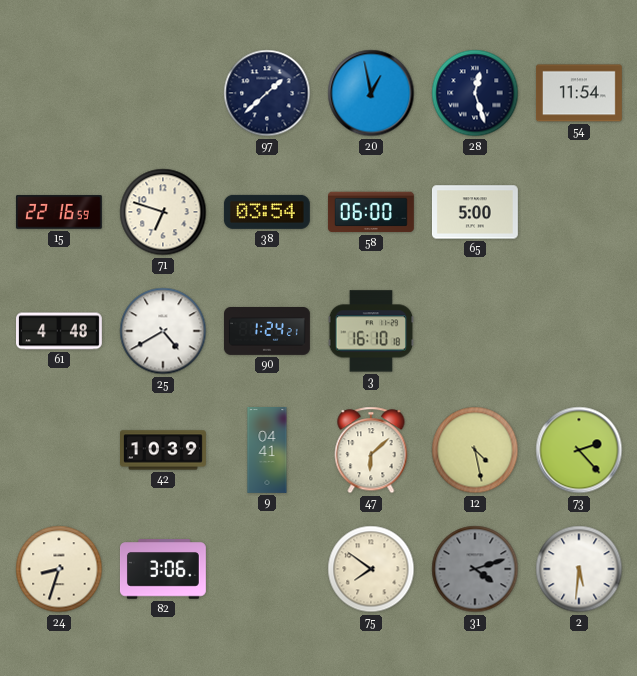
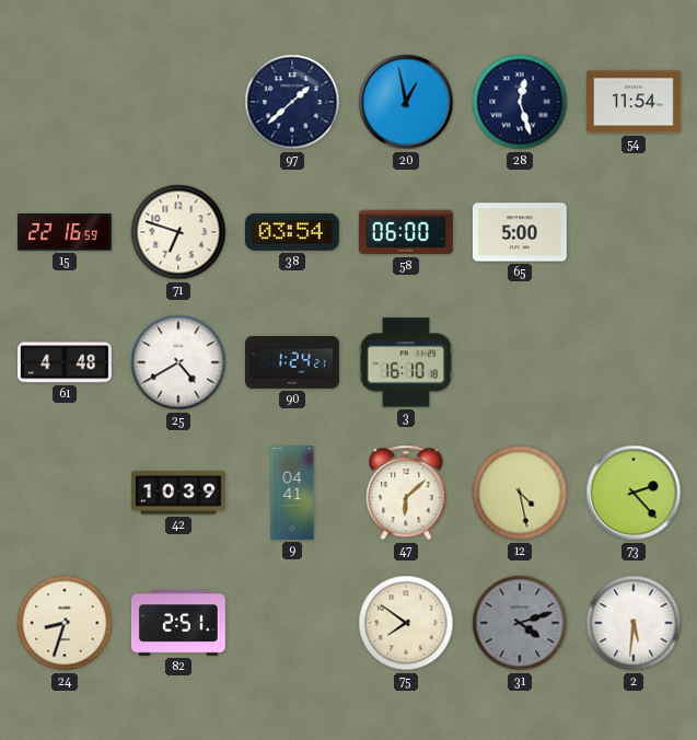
82: 3:06 -> 2:51
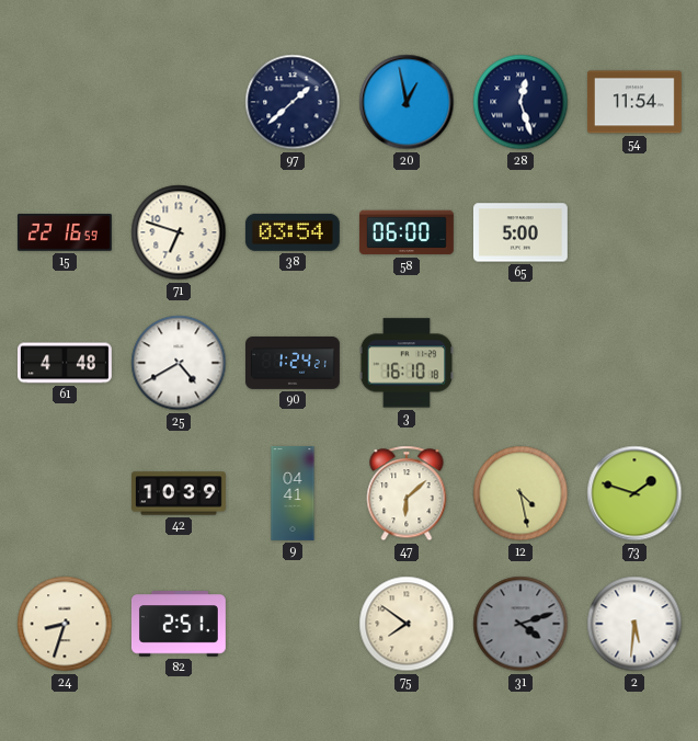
73: 2:23 -> 1:48
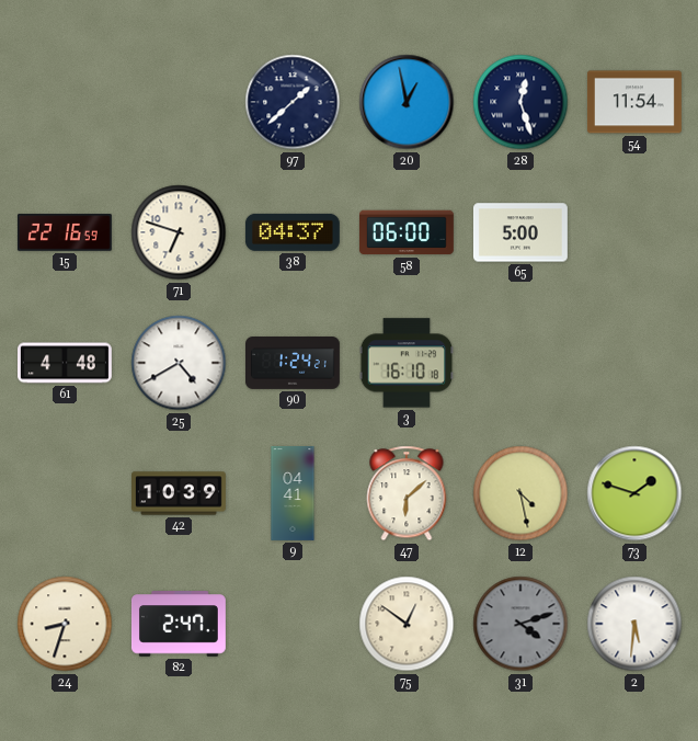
38: 03:54 -> 04:37
82: 2:51 -> 2:47
75: 7:51 -> 12:51
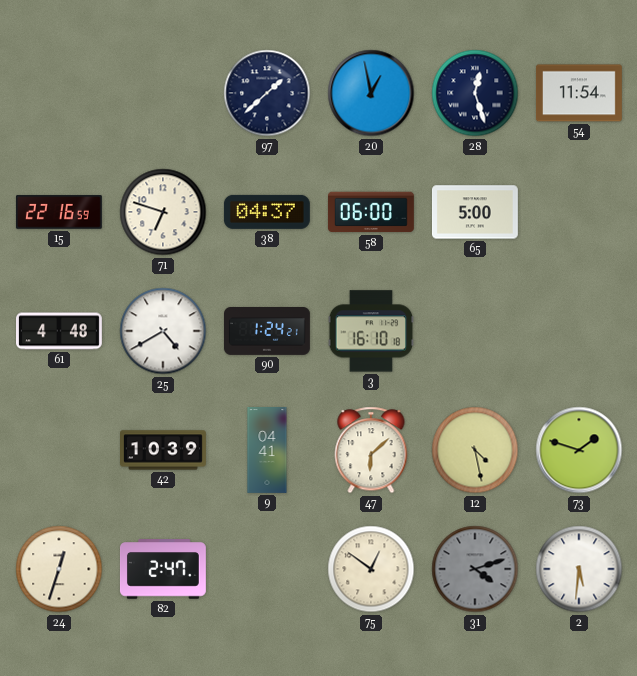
24: 8:33 -> 12:33
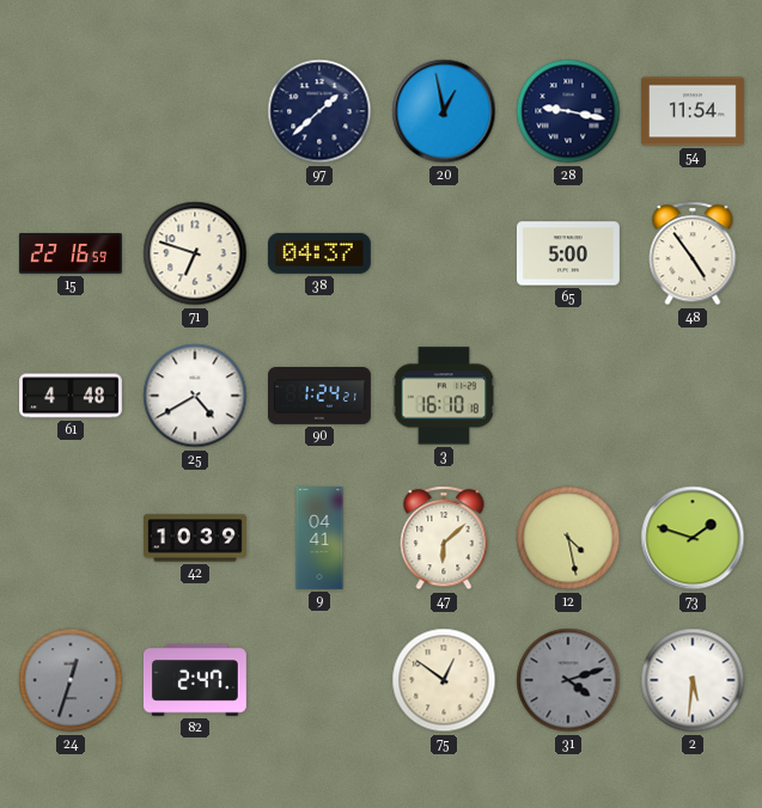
28: 12:27 -> 9:17
58: 06:00 -> none
48: none -> 4:54
24 dial: cream -> grey
